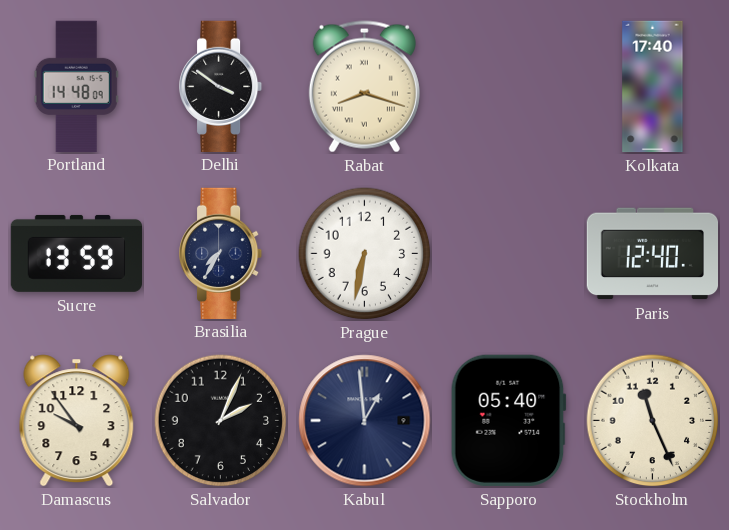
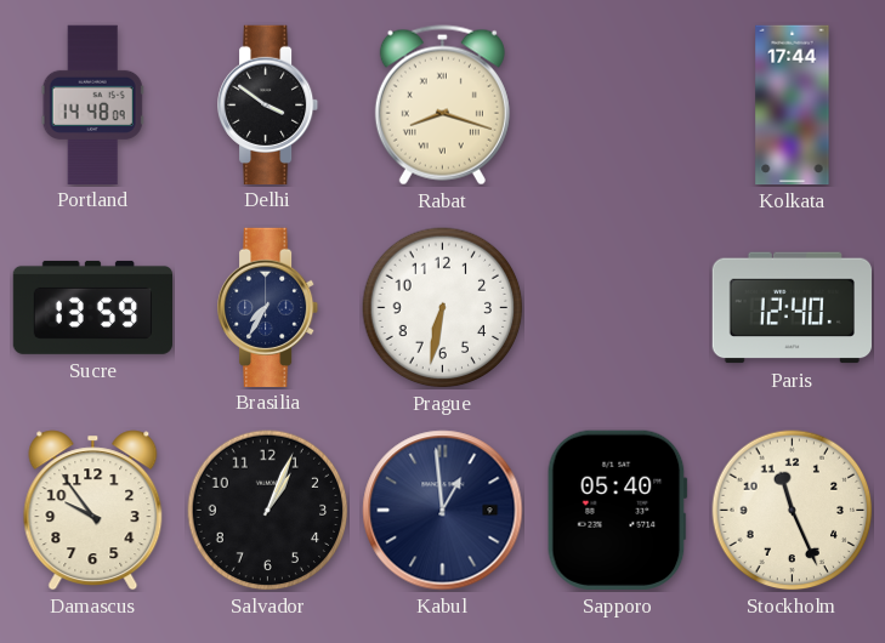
Kolkata: 17:40 -> 17:44
Salvador: 2:04 -> 1:04
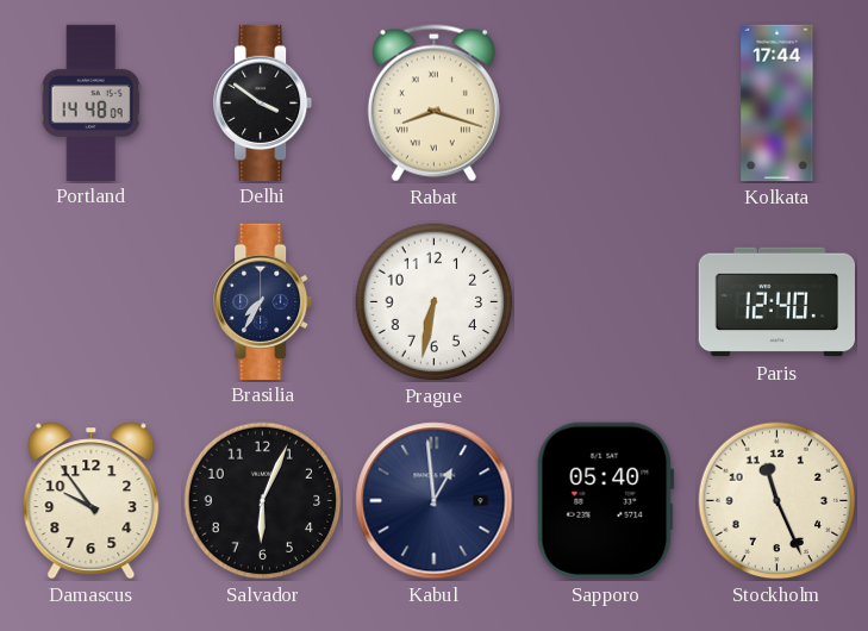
Sucre: 13:59 -> none
Salvador: 1:04 -> 6:04
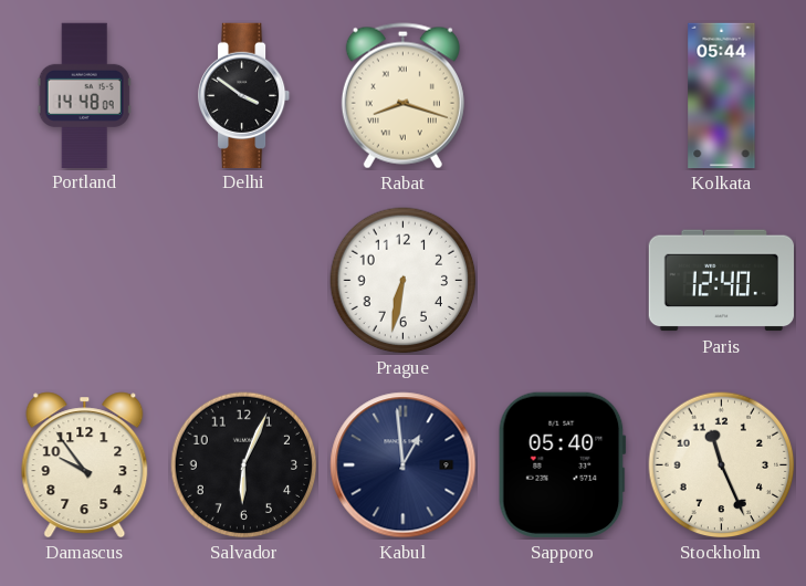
Kolkata: 17:44 -> 05:44
Brasilia: 7:35 -> none
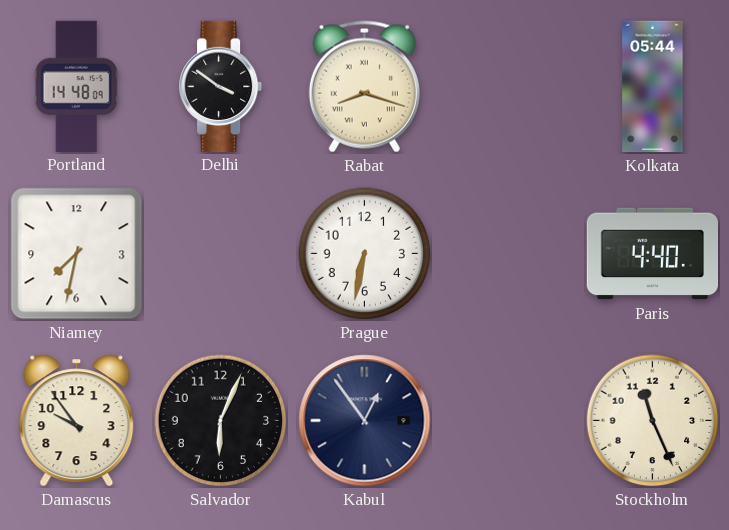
Niamey: none -> 7:32
Paris: 12:40 -> 4:40
Kabul: 12:59 -> 12:54
Sapporo: 05:40 -> none
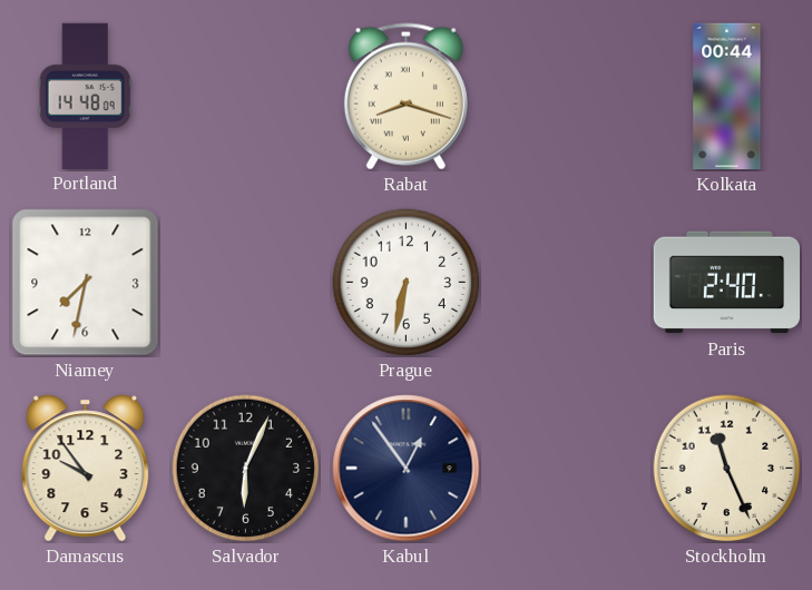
Delhi: 3:51 -> none
Kolkata: 05:44 -> 00:44
Paris: 4:40 -> 2:40
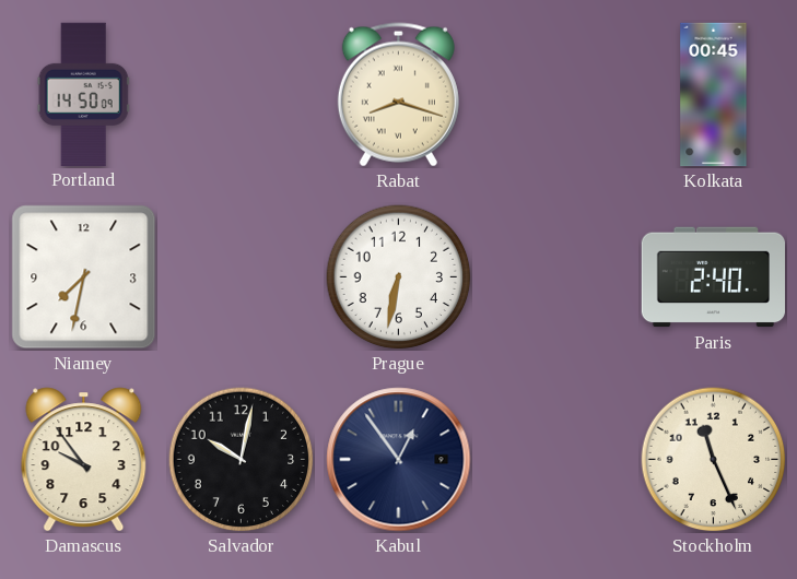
Portland: 14:48 -> 14:50
Kolkata: 00:44 -> 00:45
Salvador: 6:04 -> 10:02
